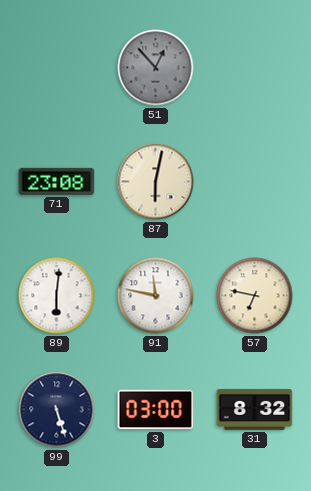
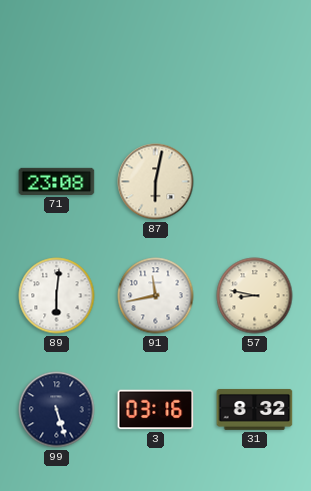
51: 12:53 -> none
91: 11:47 -> 11:43
57: 6:47 -> 8:47
3: 03:00 -> 03:16
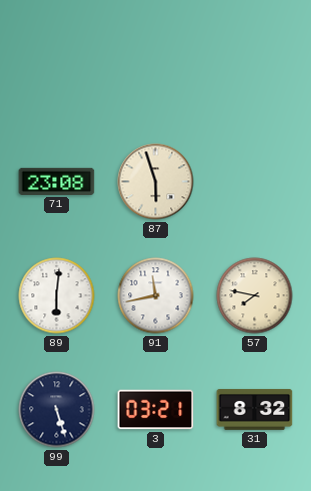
87: 6:02 -> 5:57
57: 8:47 -> 7:47
3: 03:16 -> 03:21
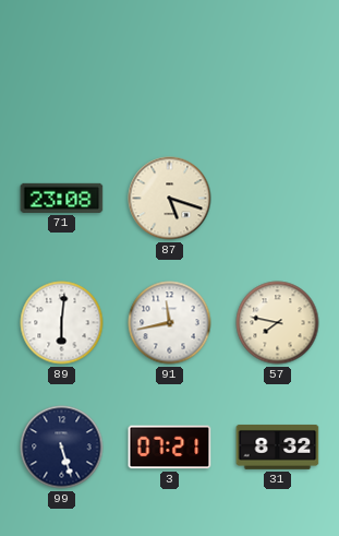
87: 5:57 -> 5:18
3: 03:21 -> 07:21
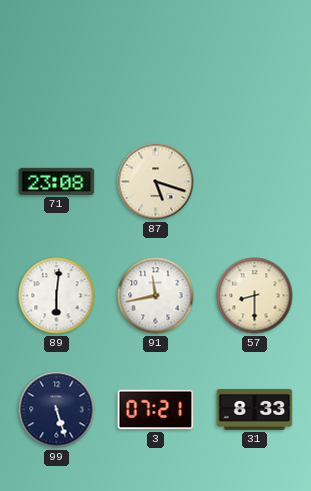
57: 7:47 -> 8:30
31: 8:32 -> 8:33
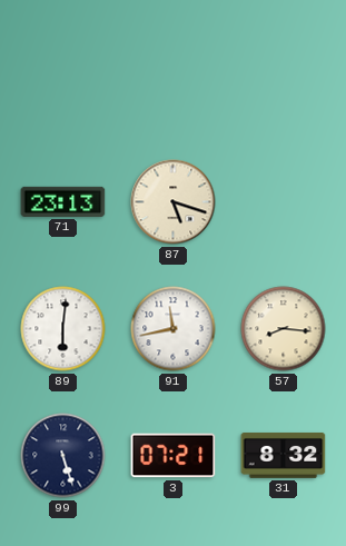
71: 23:08 -> 23:13
57: 8:30 -> 8:16
31: 8:33 -> 8:32
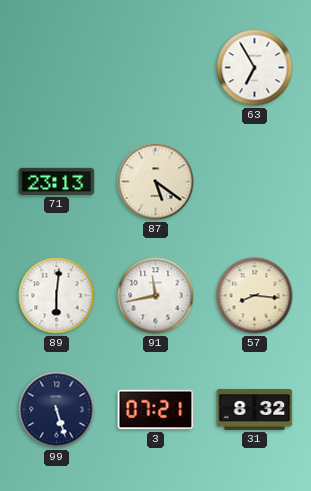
63: none -> 6:55
87: 5:18 -> 5:21
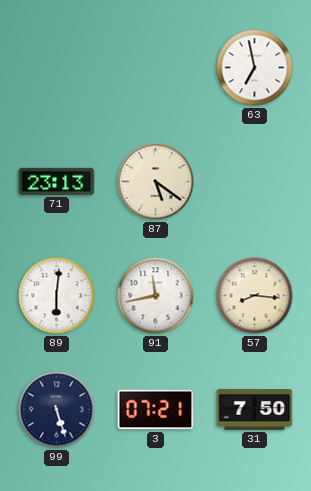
63: 6:55 -> 6:58
31: 8:32 -> 7:50
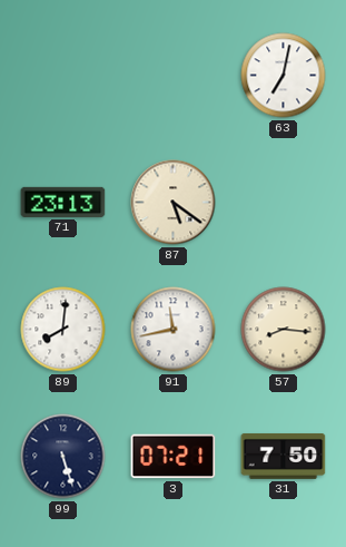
63: 6:58 -> 7:02
89: 6:01 -> 8:01
